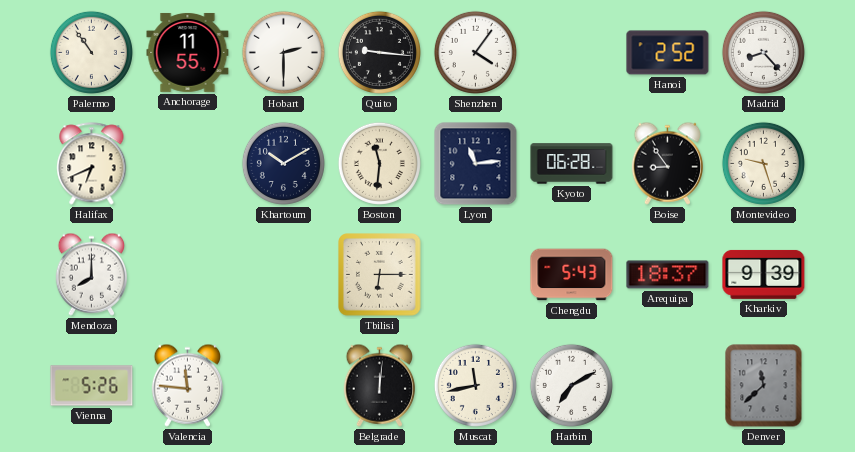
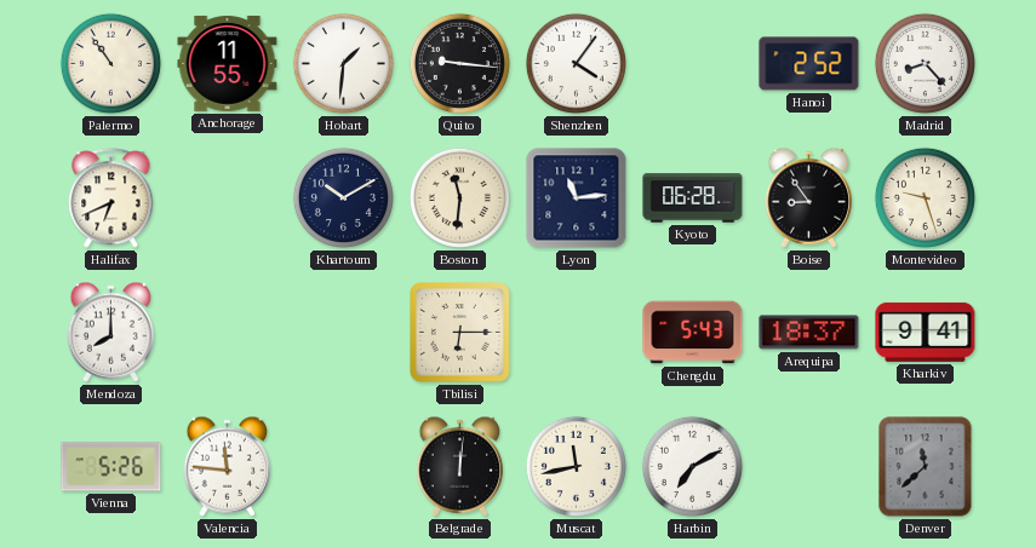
Hobart: 2:30 -> 1:31
Kharkiv: 9:39 -> 9:41
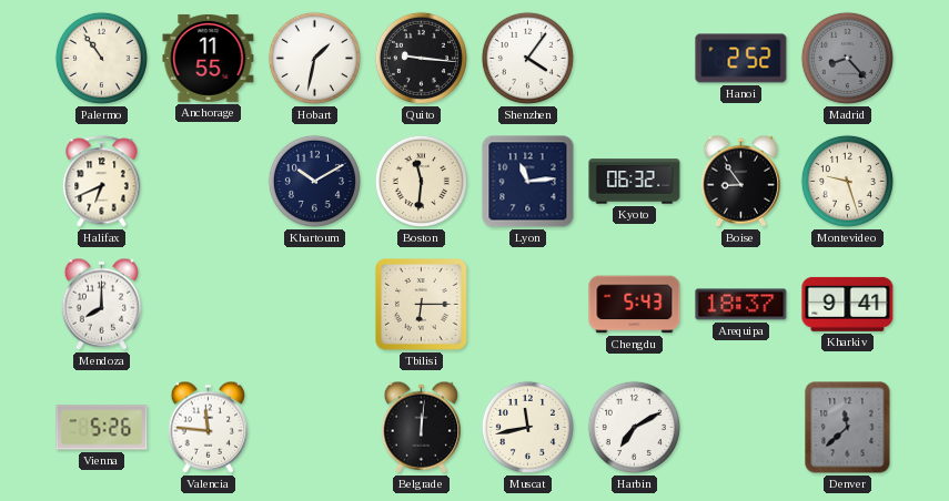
Hobart: 1:31 -> 1:32
Madrid dial: white -> grey
Kyoto: 06:28 -> 06:32
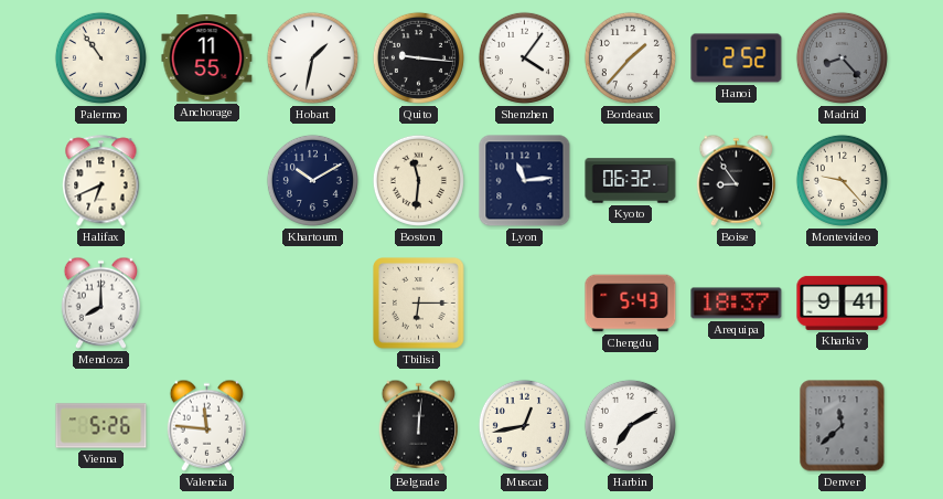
Bordeaux: none -> 1:37
Montevideo: 9:27 -> 9:23
Muscat: 11:43 -> 12:43
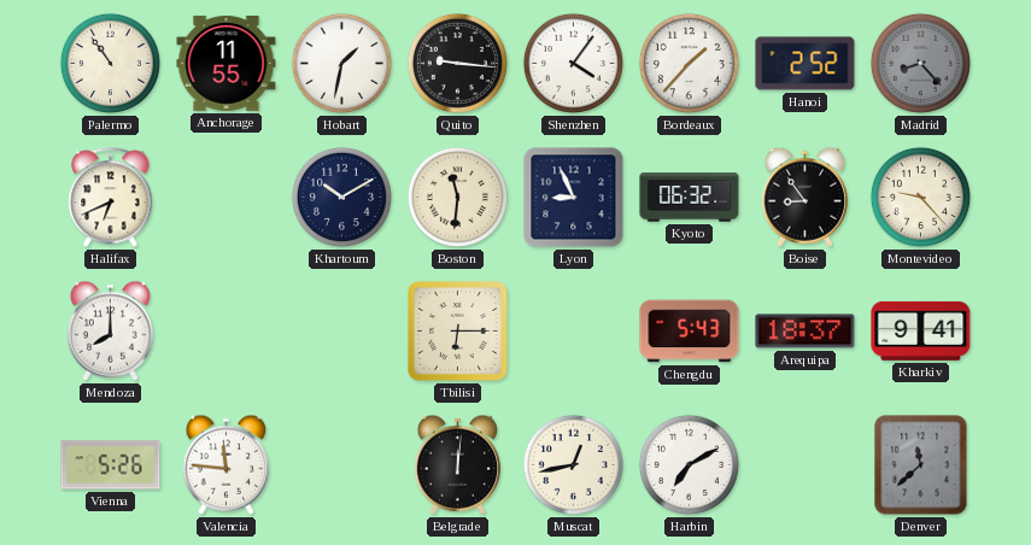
Lyon: 11:14 -> 8:56
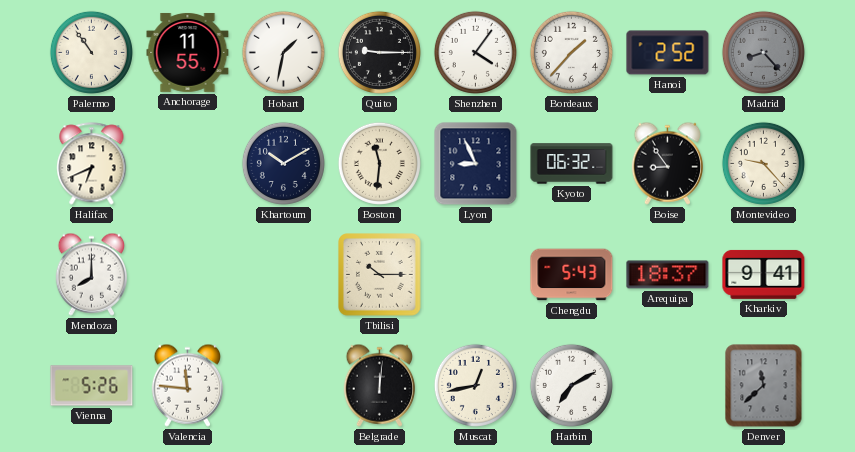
Quito: 9:16 -> 9:15
Tbilisi: 6:15 -> 10:15
